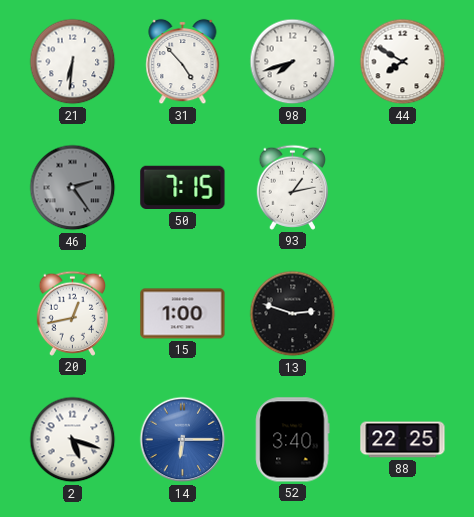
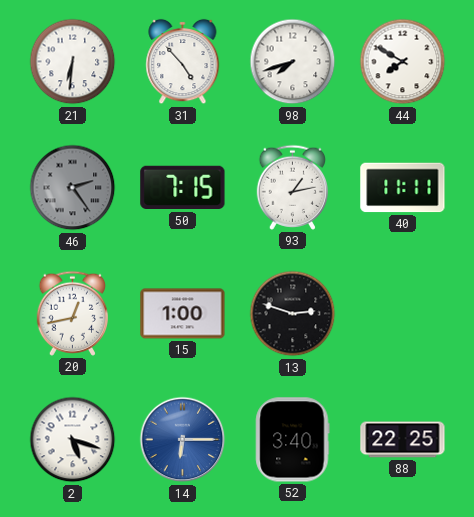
40: none -> 11:11
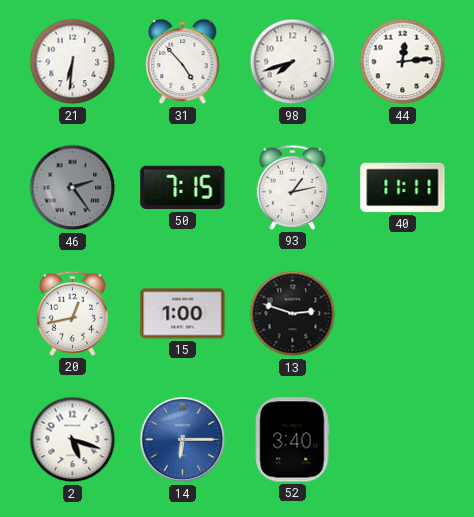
44: 7:50 -> 12:14
88: 22:25 -> none
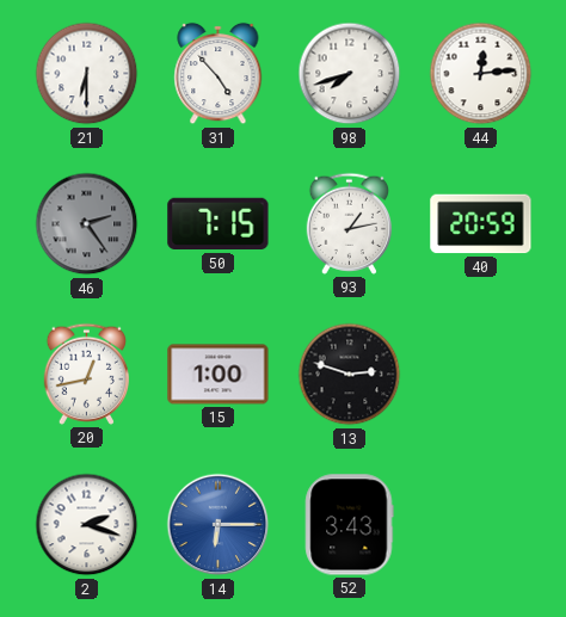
21: 6:31 -> 6:30
40: 11:11 -> 20:59
2: 5:18 -> 2:18
52: 3:40 -> 3:43
